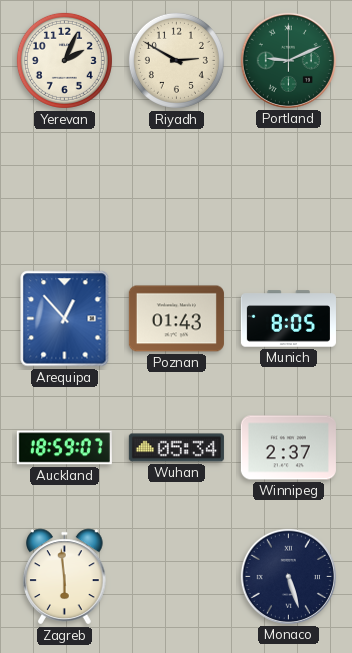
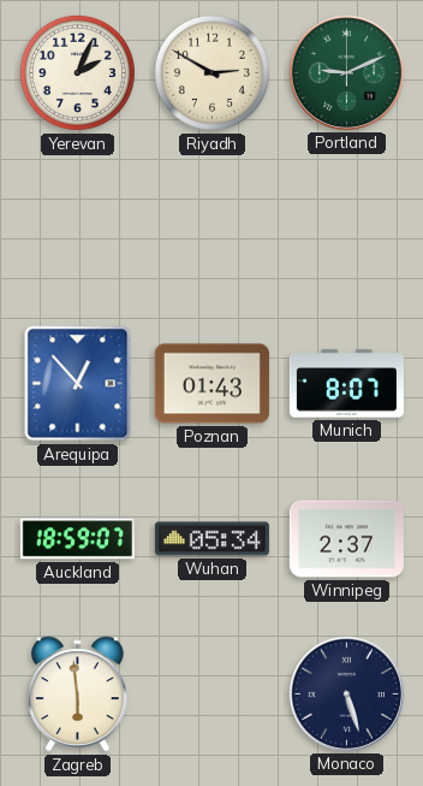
Munich: 8:05 -> 8:07
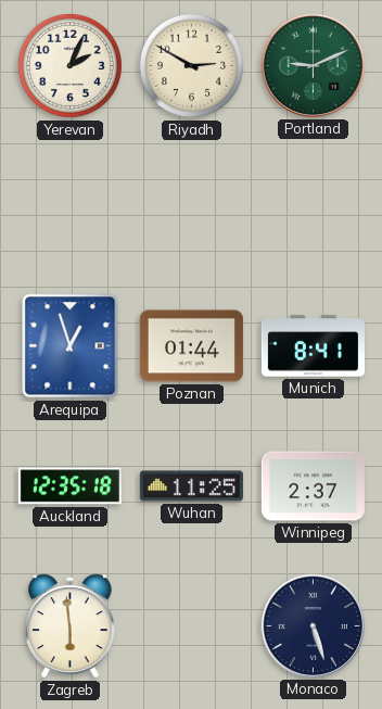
Arequipa: 12:53 -> 12:57
Poznan: 01:43 -> 01:44
Munich: 8:07 -> 8:41
Auckland: 18:59 -> 12:35
Wuhan: 05:34 -> 11:25
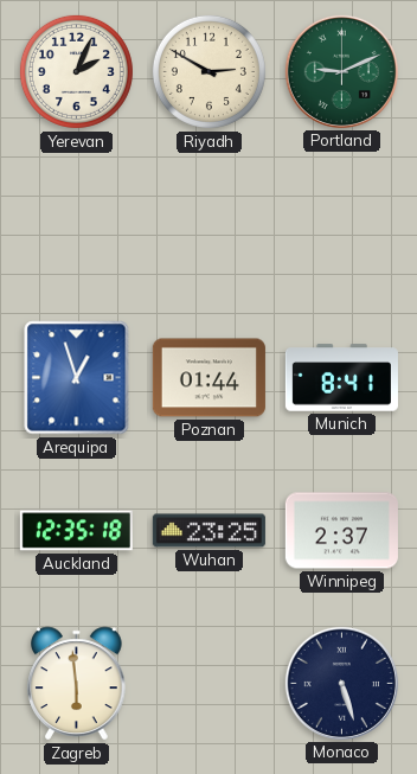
Wuhan: 11:25 -> 23:25
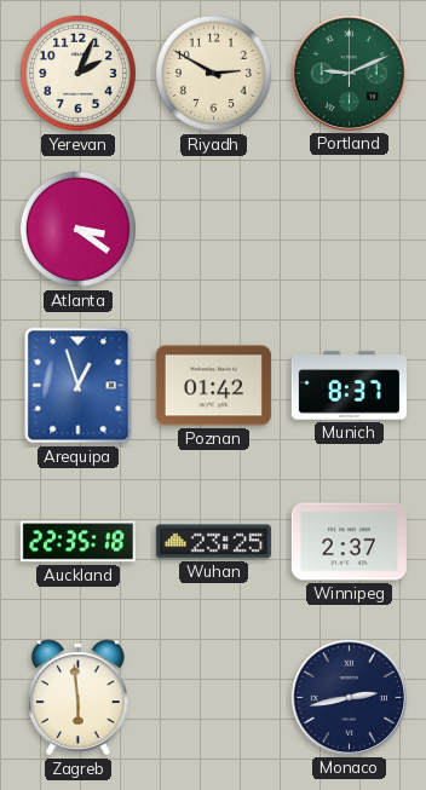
Atlanta: none -> 3:21
Poznan: 01:44 -> 01:42
Munich: 8:41 -> 8:37
Auckland: 12:35 -> 22:35
Monaco: 5:27 -> 2:43
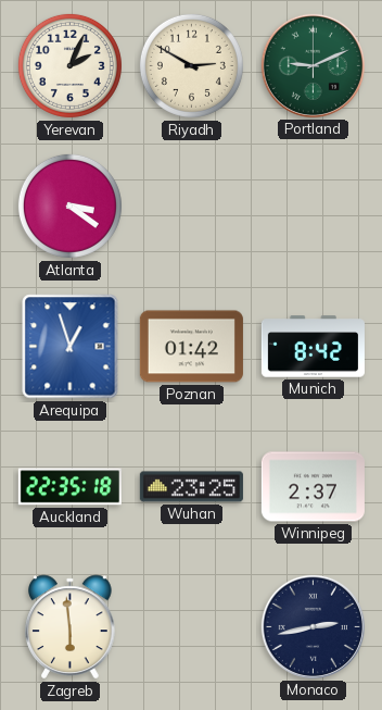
Munich: 8:37 -> 8:42
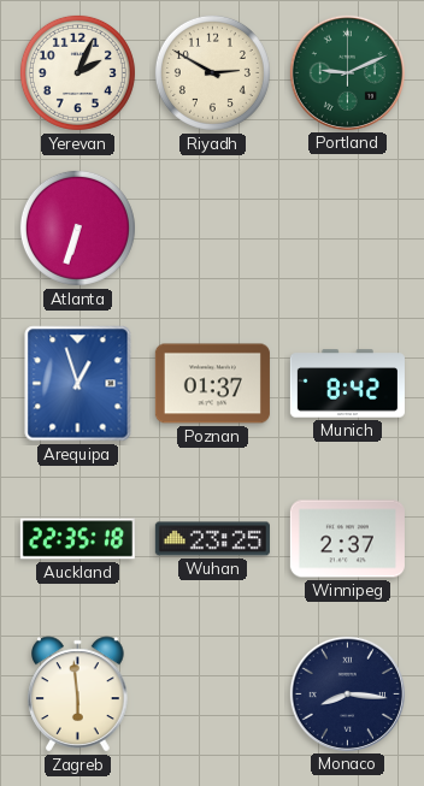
Atlanta: 3:21 -> 6:33
Poznan: 01:42 -> 01:37
Monaco: 2:43 -> 8:16
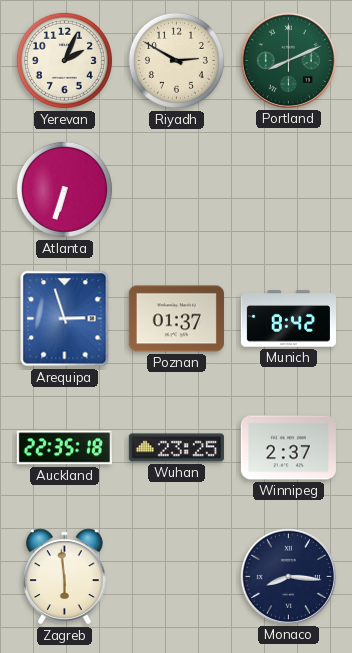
Portland: 9:11 -> 8:11
Arequipa: 12:57 -> 2:57
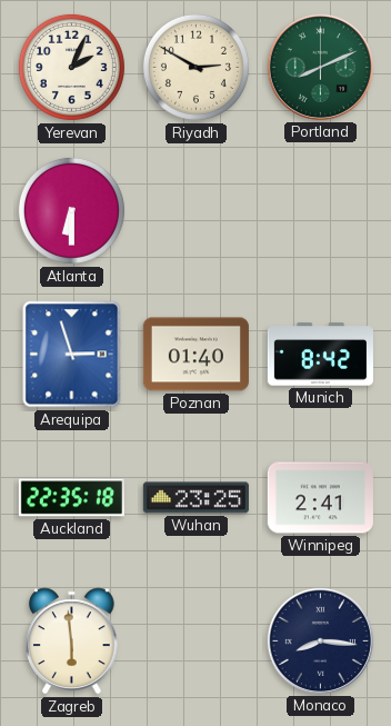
Atlanta: 6:33 -> 6:30
Poznan: 01:37 -> 01:40
Winnipeg: 2:37 -> 2:41
